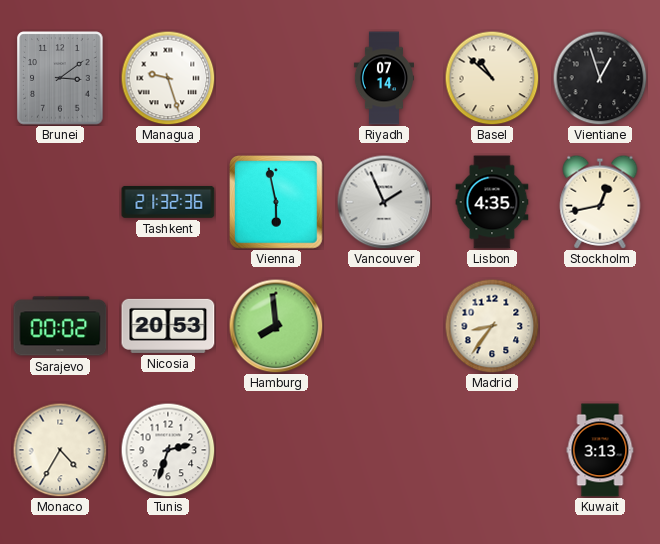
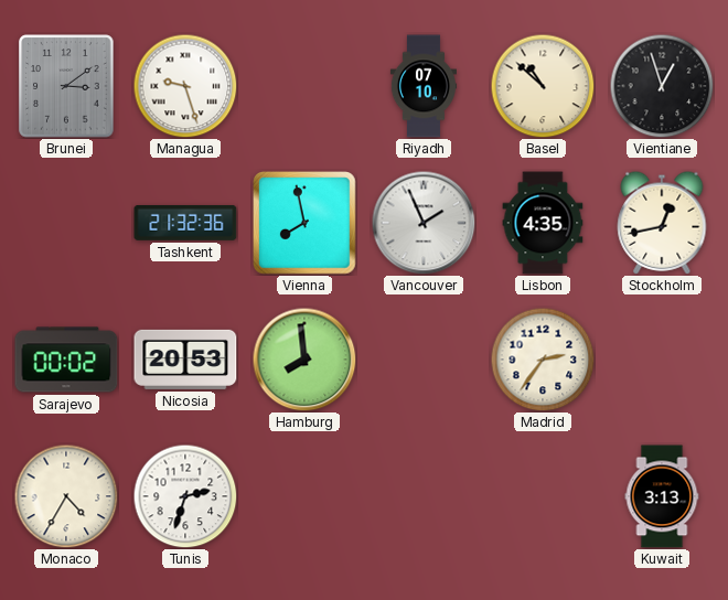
Riyadh: 07:14 -> 07:10
Vienna: 5:58 -> 7:58
Madrid: 8:36 -> 2:36
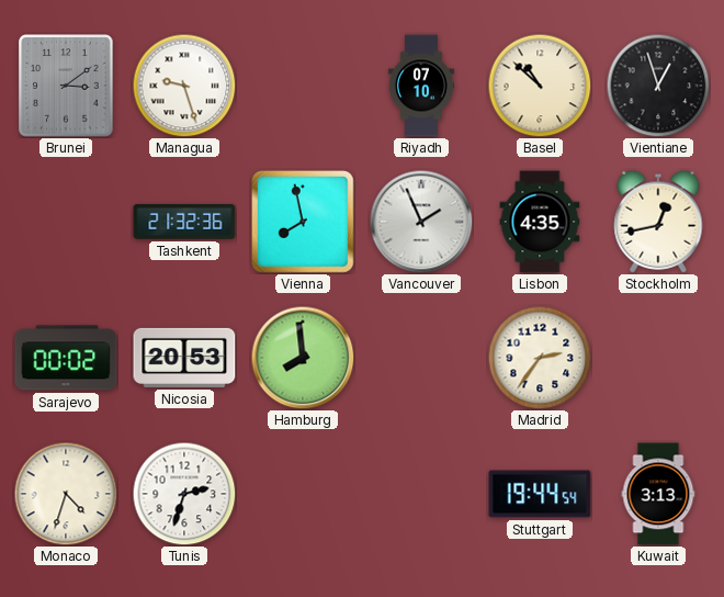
Monaco: 4:35 -> 4:33
Stuttgart: none -> 19:44
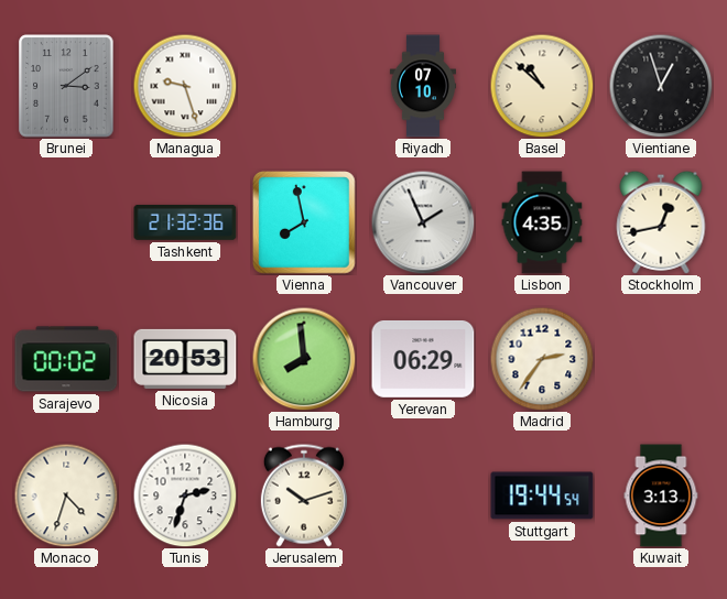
Yerevan: none -> 06:29
Jerusalem: none -> 10:12
